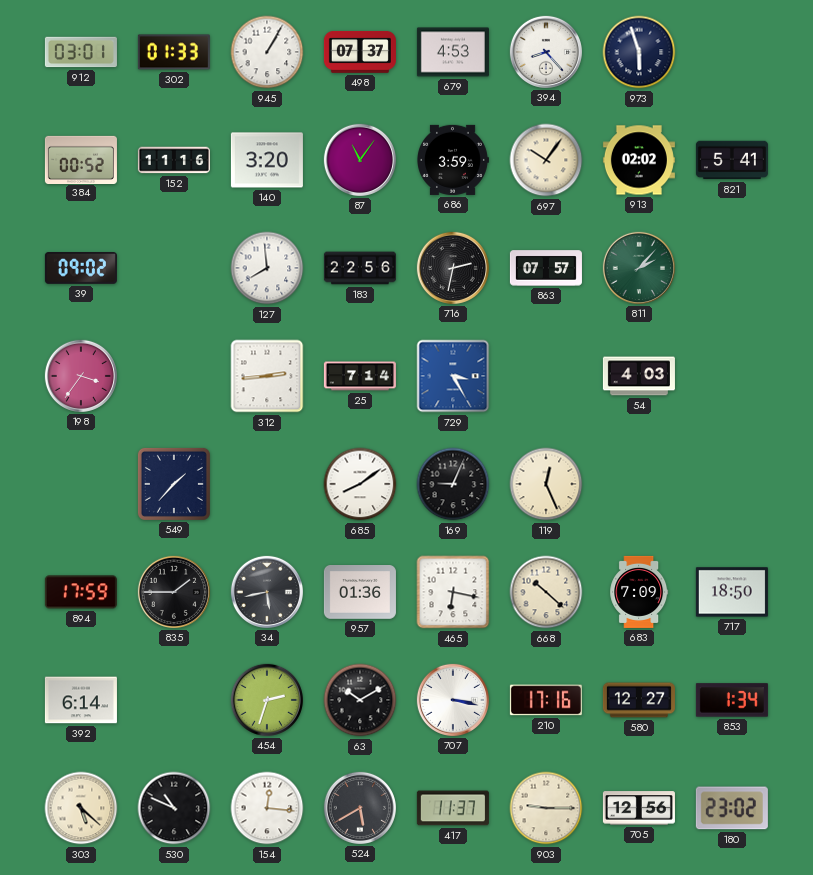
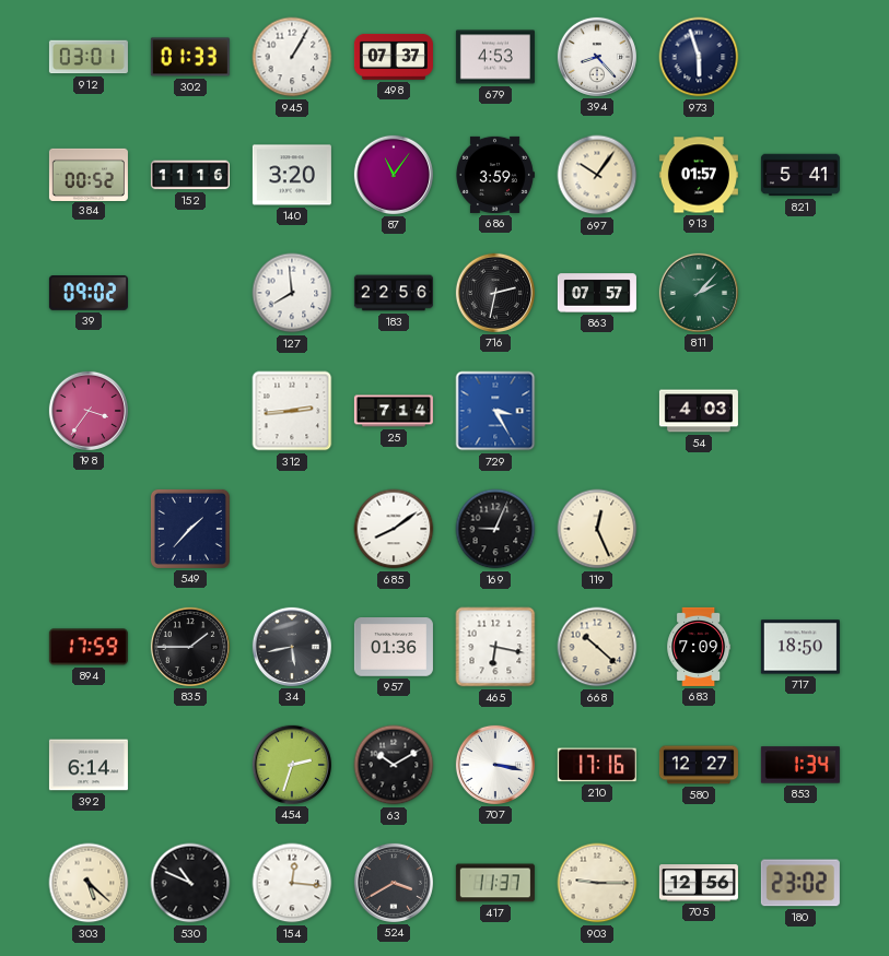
913: 02:02 -> 01:57
524: 5:40 -> 3:40
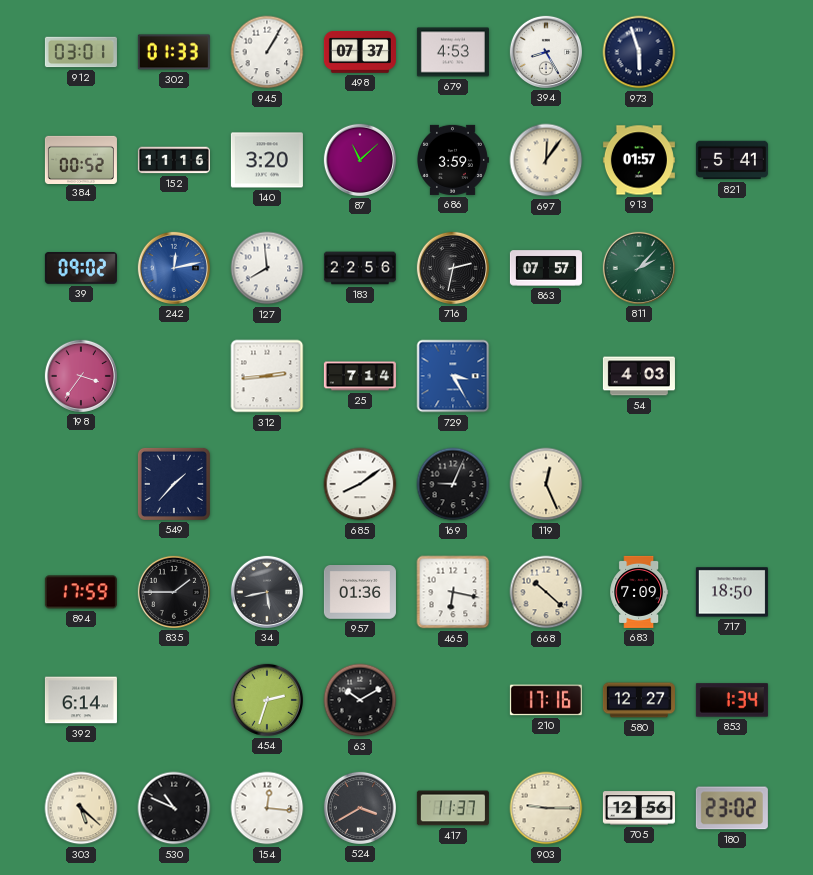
394: 8:23 -> 8:25
87: 11:06 -> 11:08
697: 10:06 -> 12:06
242: none -> 12:13
707: 3:17 -> none
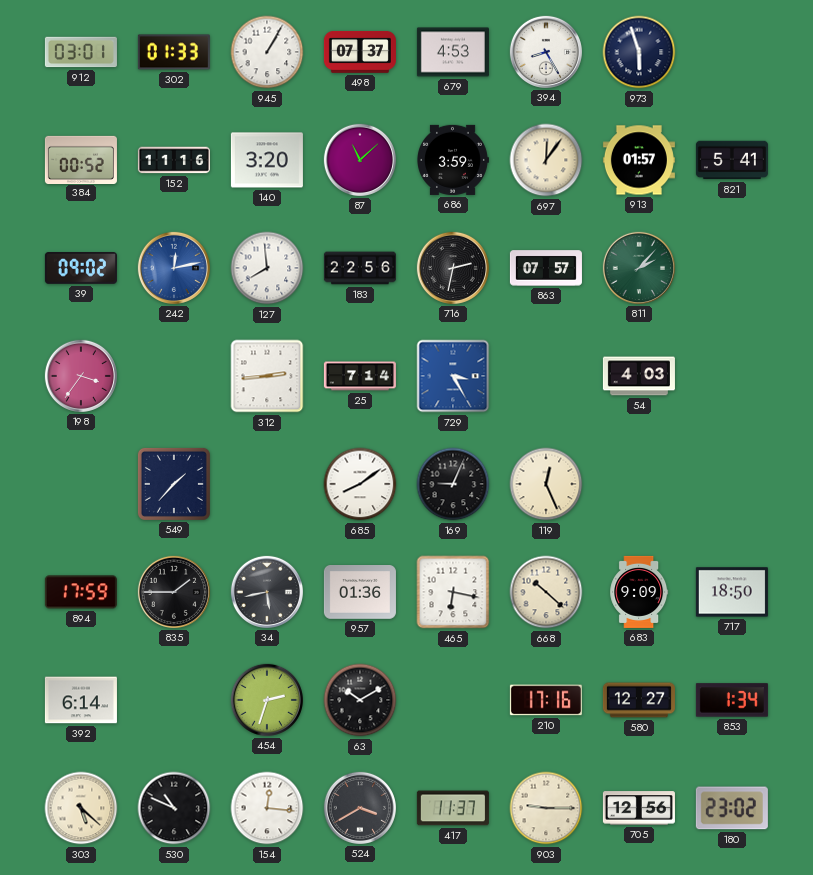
683: 7:09 -> 9:09
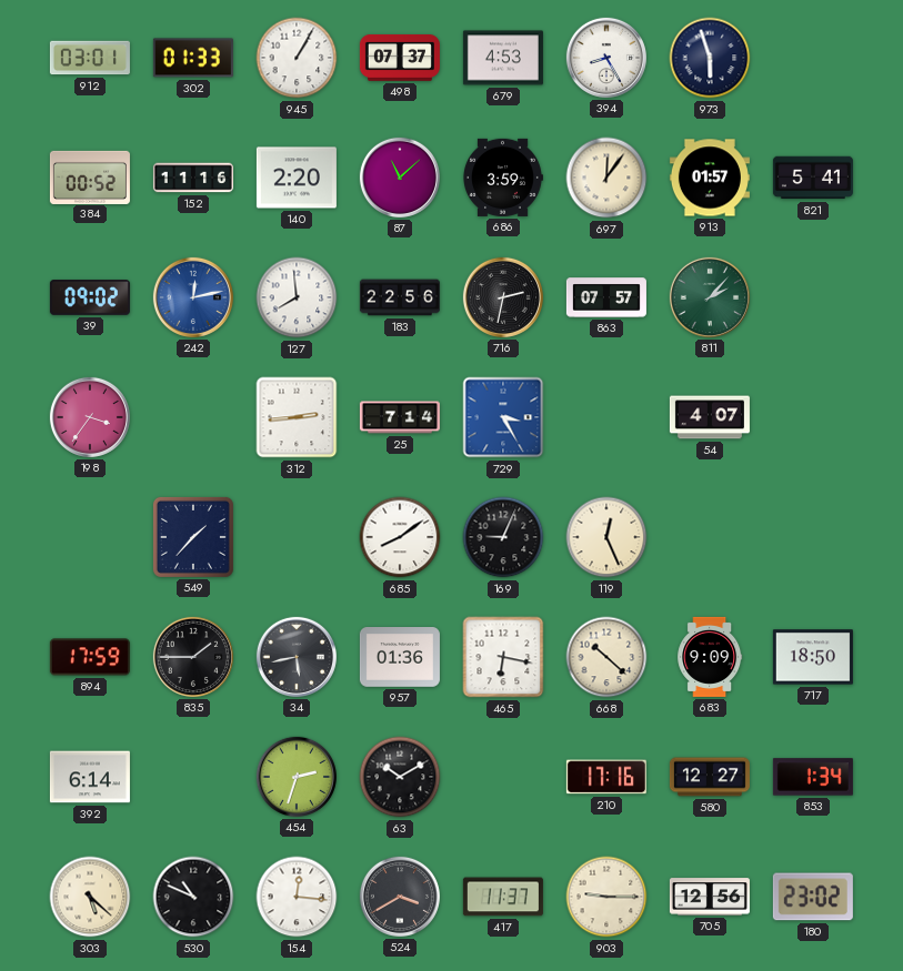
140: 3:20 -> 2:20
54: 4:03 -> 4:07
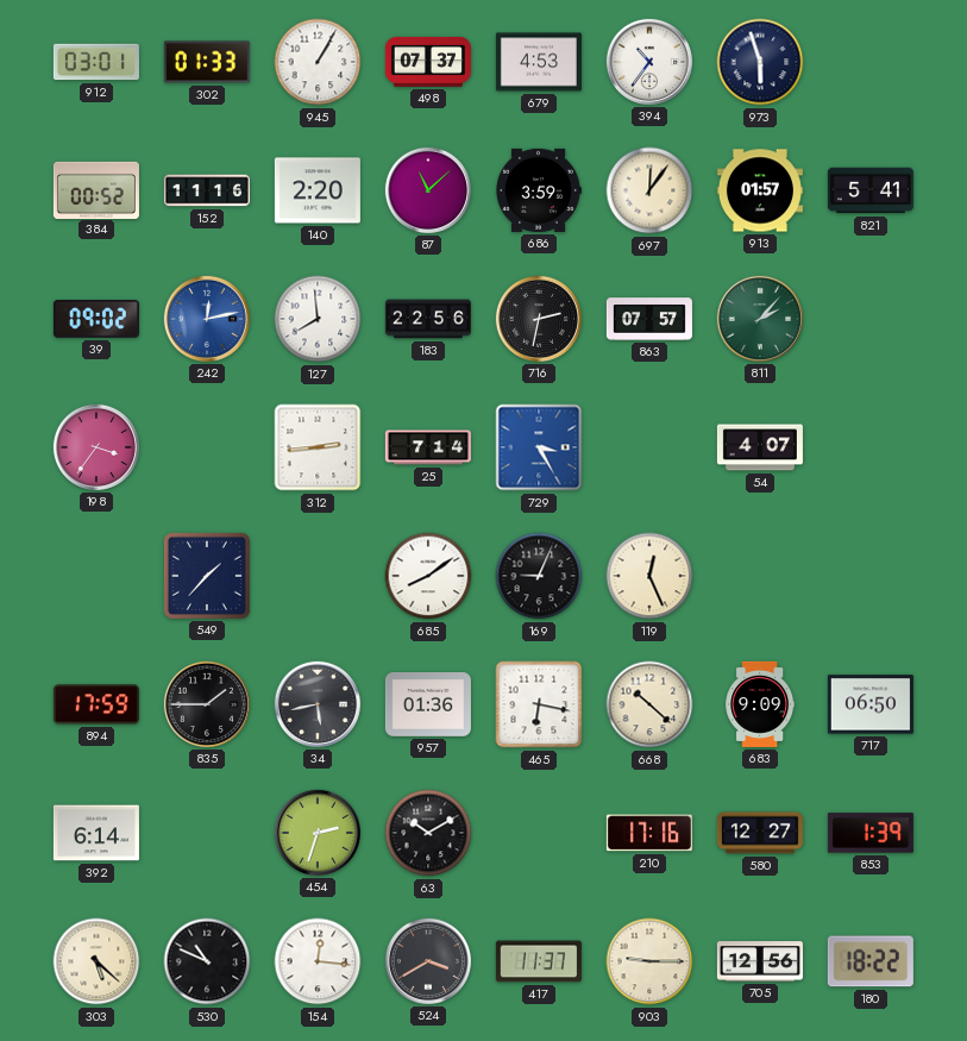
394: 8:25 -> 10:36
717: 18:50 -> 06:50
853: 1:34 -> 1:39
180: 23:02 -> 18:22
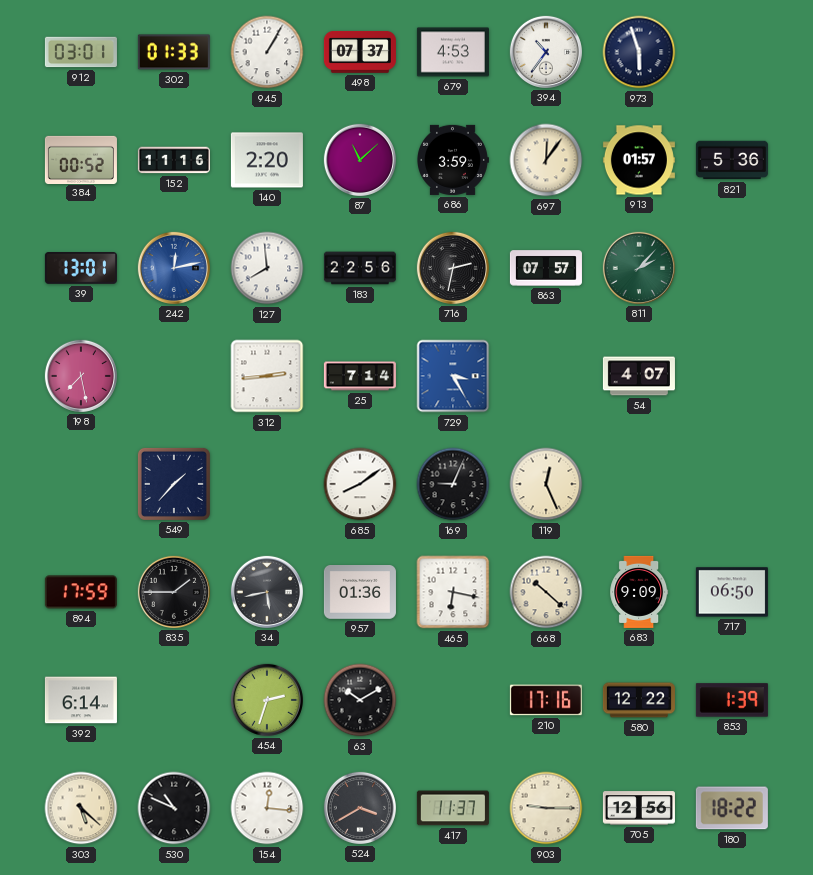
821: 5:41 -> 5:36
39: 09:02 -> 13:01
198: 3:36 -> 7:28
580: 12:27 -> 12:22
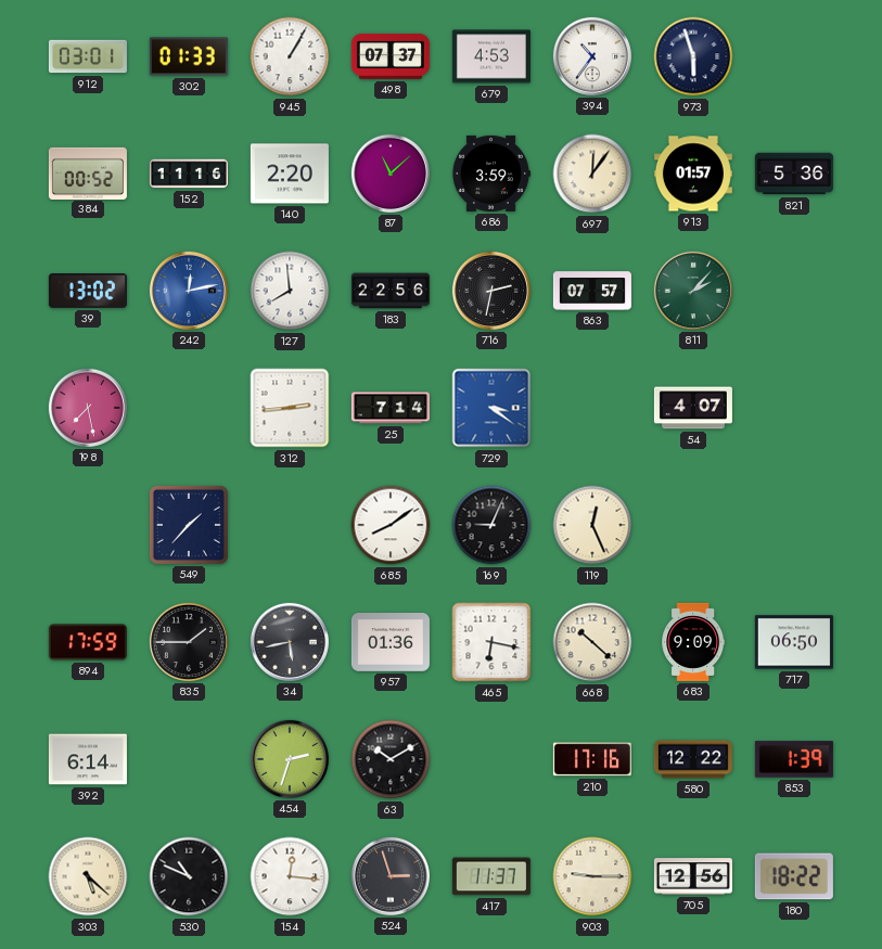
39: 13:01 -> 13:02
729: 3:25 -> 3:21
524: 3:40 -> 2:57
